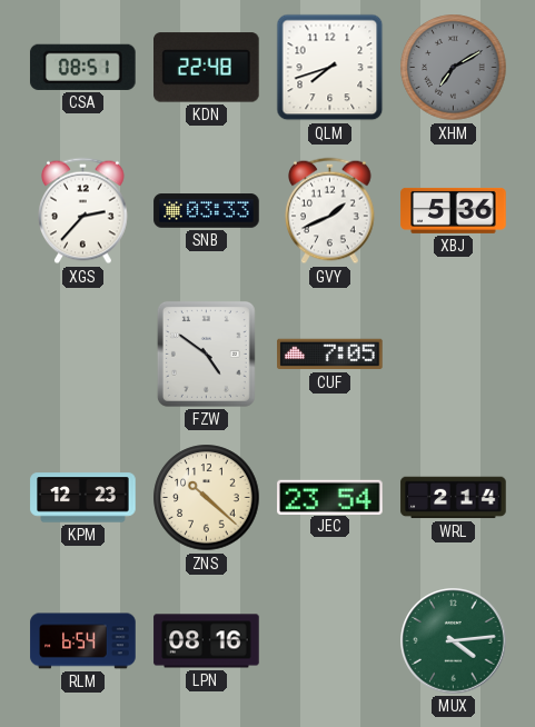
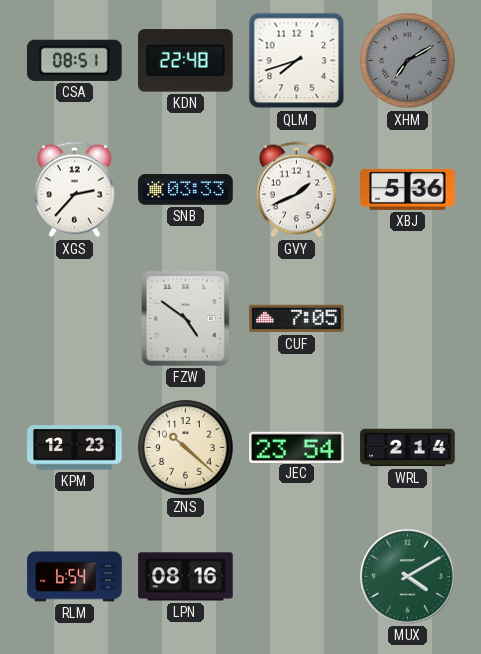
MUX: 4:14 -> 4:10
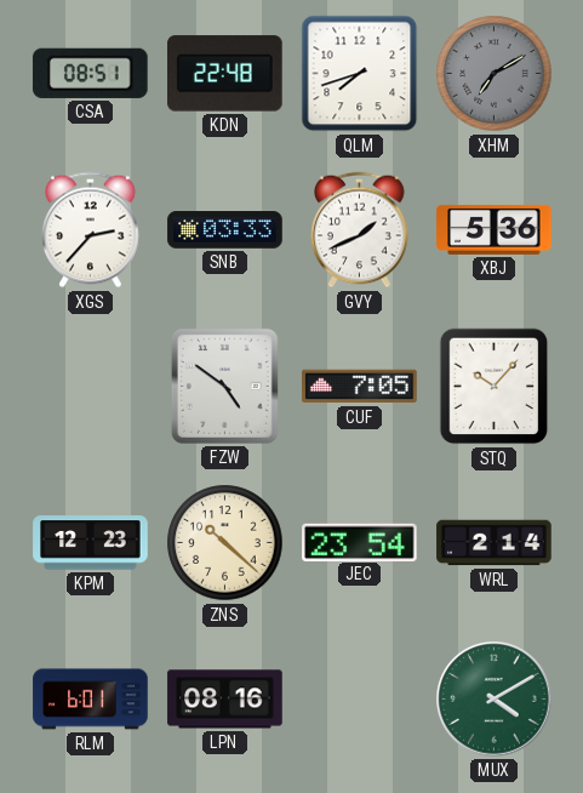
STQ: none -> 10:07
RLM: 6:54 -> 6:01
